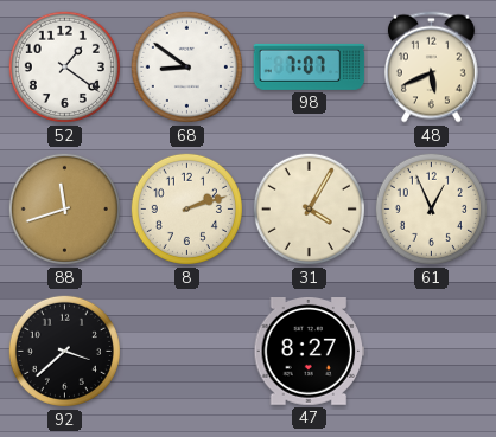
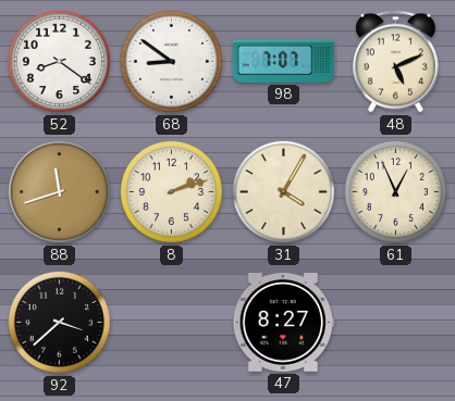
52: 1:21 -> 8:21
48: 5:41 -> 5:11
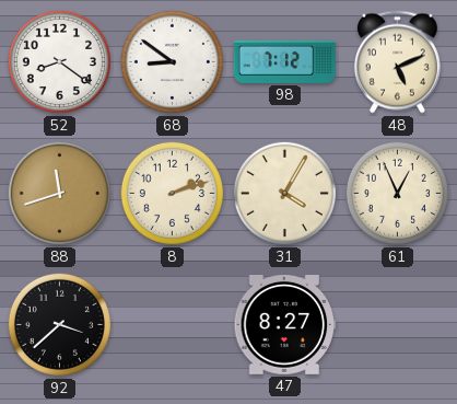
98: 7:07 -> 7:12
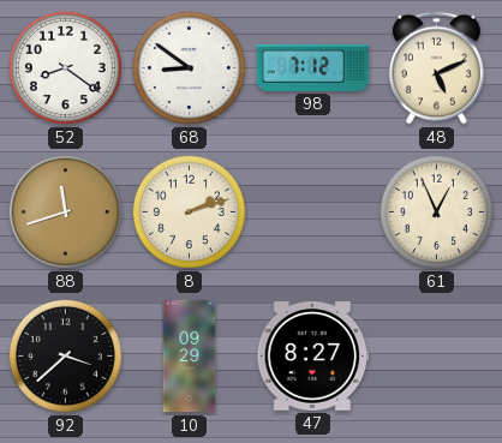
31: 4:05 -> none
10: none -> 09:29
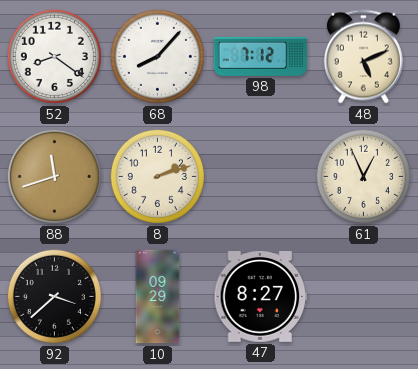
68: 8:51 -> 8:07
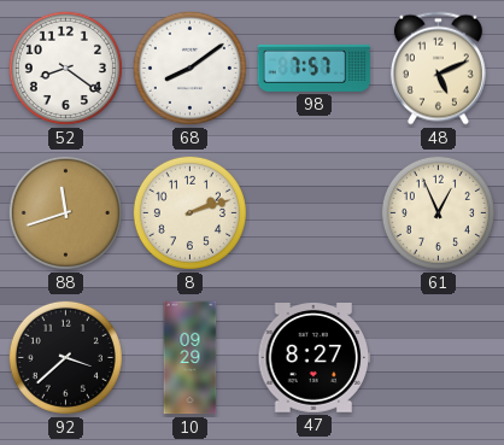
68: 8:07 -> 8:09
98: 7:12 -> 7:57
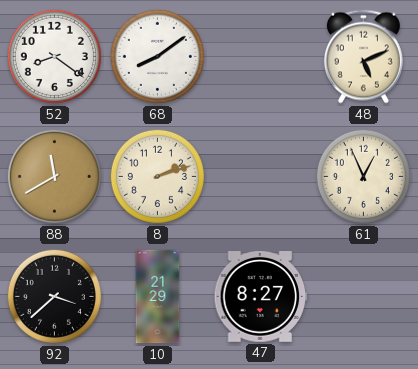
98: 7:57 -> none
88: 11:42 -> 11:40
10: 09:29 -> 21:29
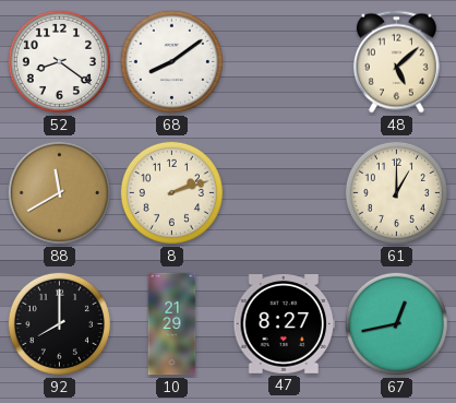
48: 5:11 -> 5:08
61: 12:56 -> 1:00
92: 3:38 -> 8:00
67: none -> 12:43
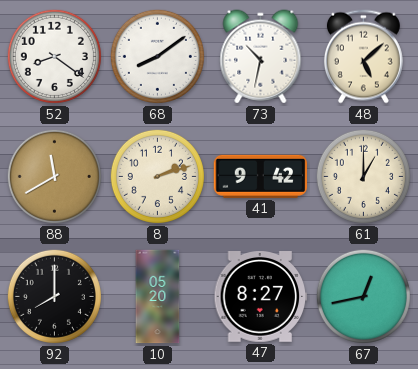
73: none -> 10:32
41: none -> 9:42
10: 21:29 -> 05:20
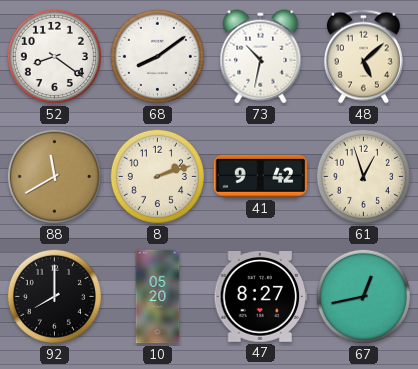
61: 1:00 -> 12:57
